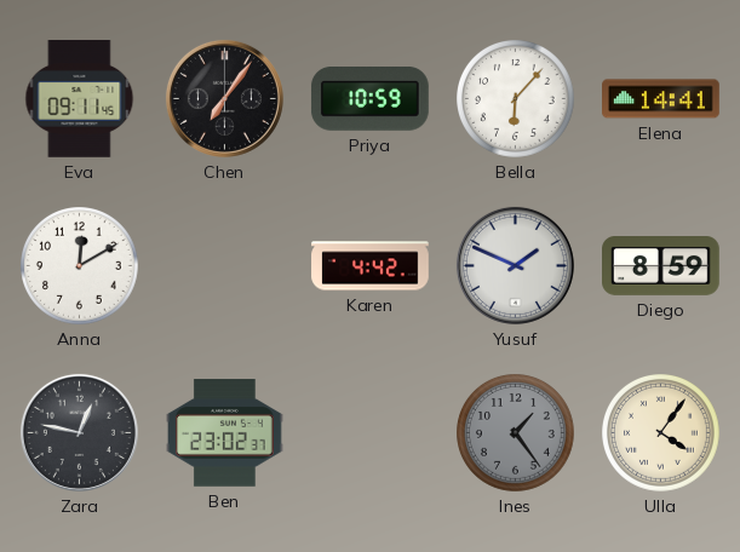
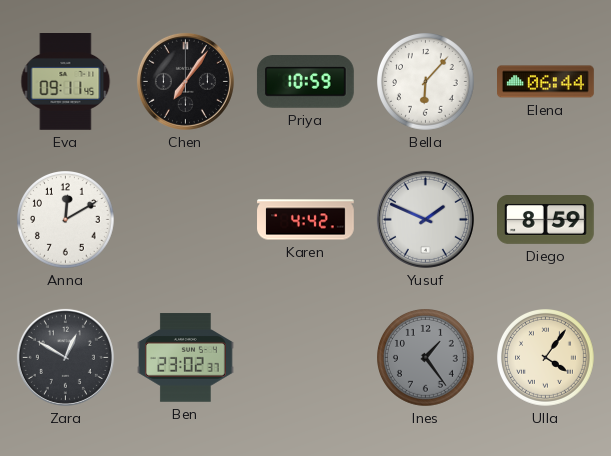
Elena: 14:41 -> 06:44
Zara: 12:47 -> 12:50
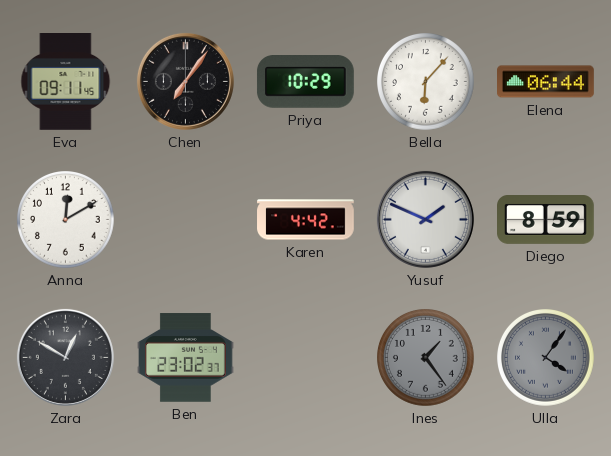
Priya: 10:59 -> 10:29
Ulla dial: cream -> grey
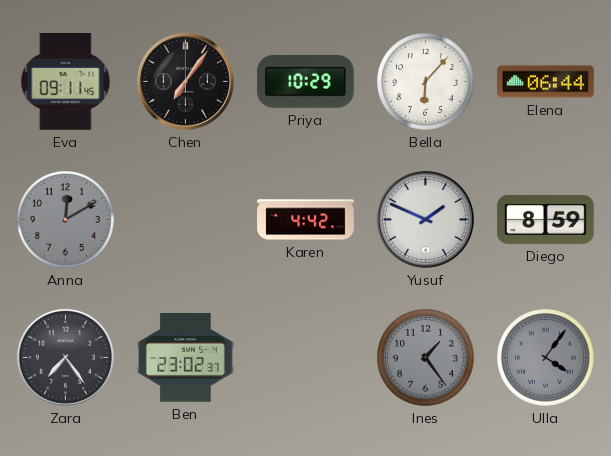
Anna dial: white -> grey
Zara: 12:50 -> 7:24
